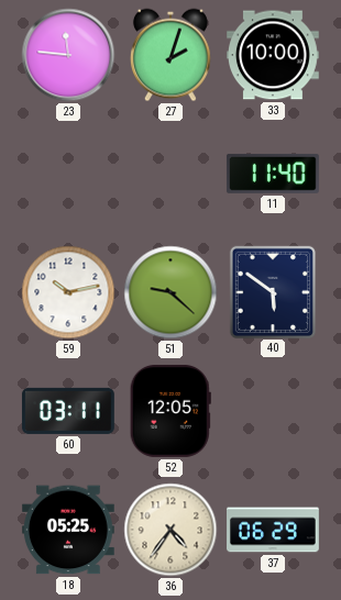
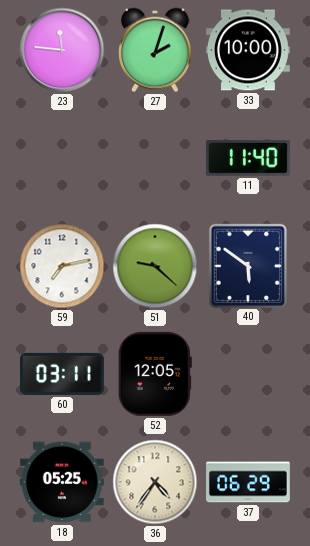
59: 10:13 -> 7:13
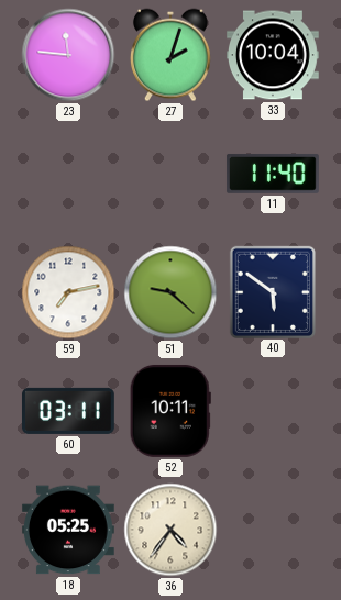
33: 10:00 -> 10:04
52: 12:05 -> 10:11
37: 06:29 -> none
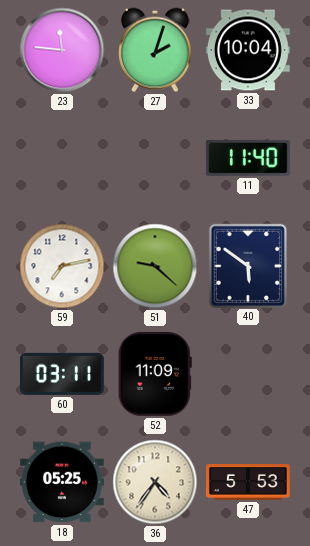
52: 10:11 -> 11:09
47: none -> 5:53
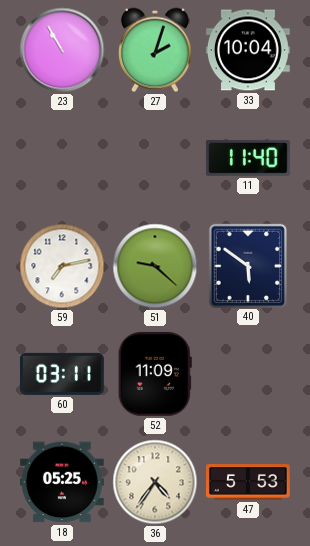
23: 11:46 -> 10:55
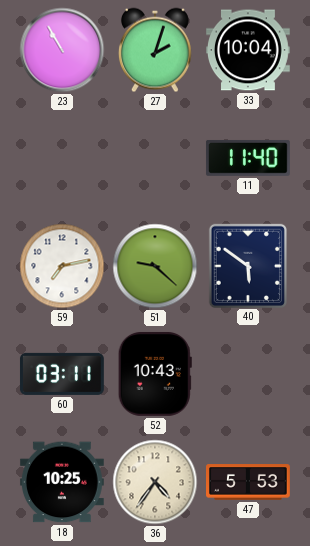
52: 11:09 -> 10:43
18: 05:25 -> 10:25
